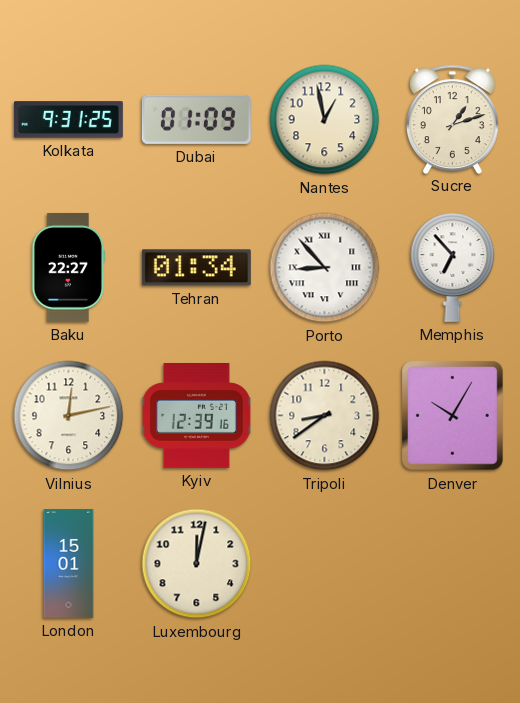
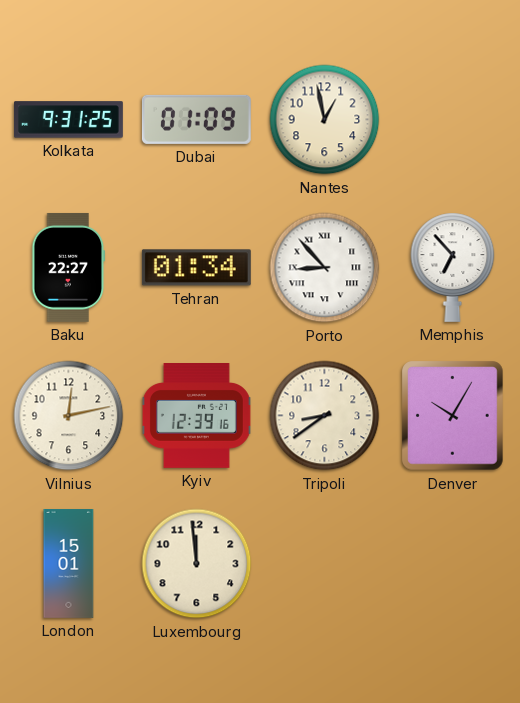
Sucre: 1:12 -> none
Luxembourg: 12:02 -> 11:59
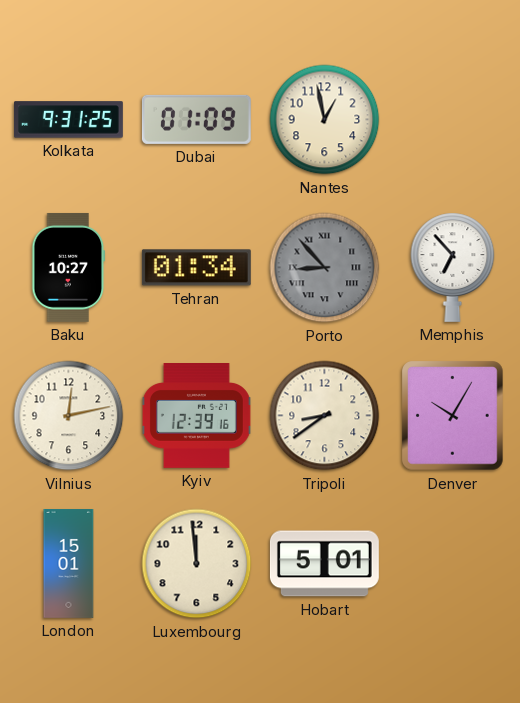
Baku: 22:27 -> 10:27
Porto dial: white -> grey
Hobart: none -> 5:01
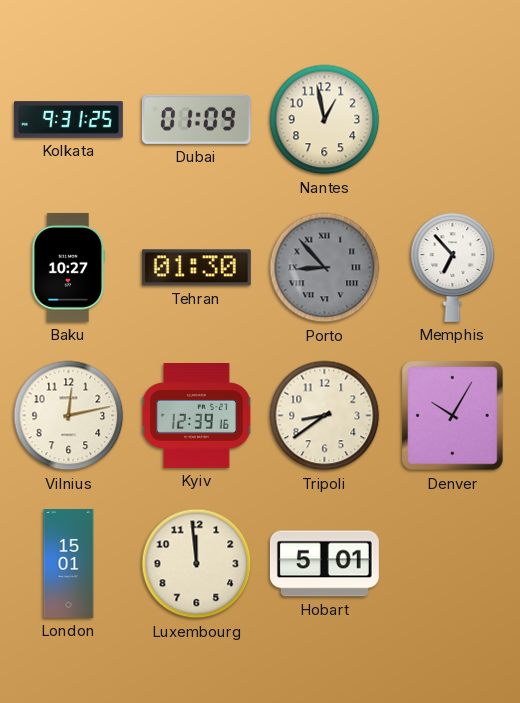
Tehran: 01:34 -> 01:30
